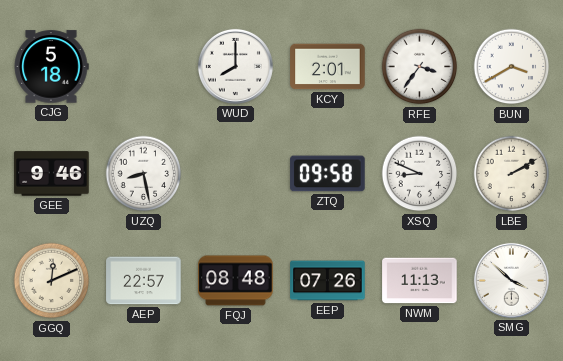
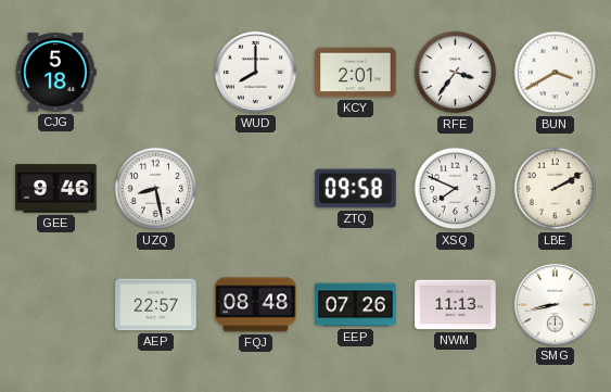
XSQ: 8:49 -> 7:49
GGQ: 12:11 -> none
SMG: 3:52 -> 8:43
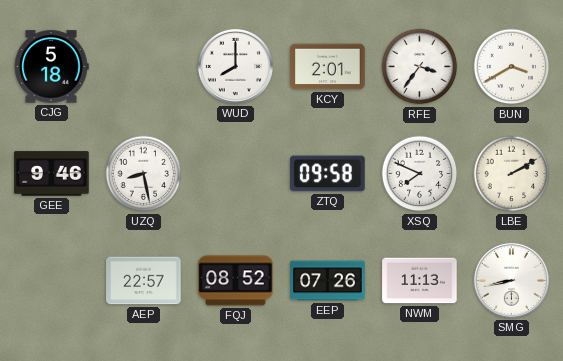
FQJ: 08:48 -> 08:52
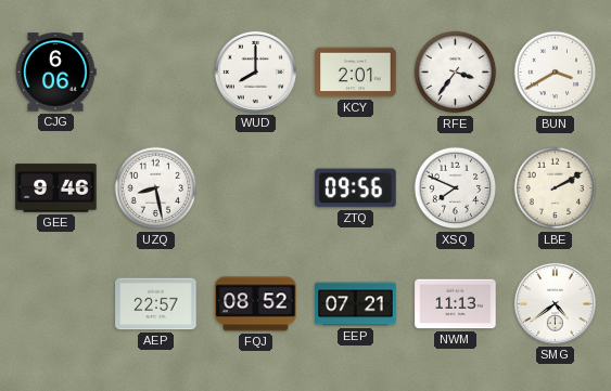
CJG: 5:18 -> 6:06
ZTQ: 09:58 -> 09:56
EEP: 07:26 -> 07:21
SMG: 8:43 -> 4:39
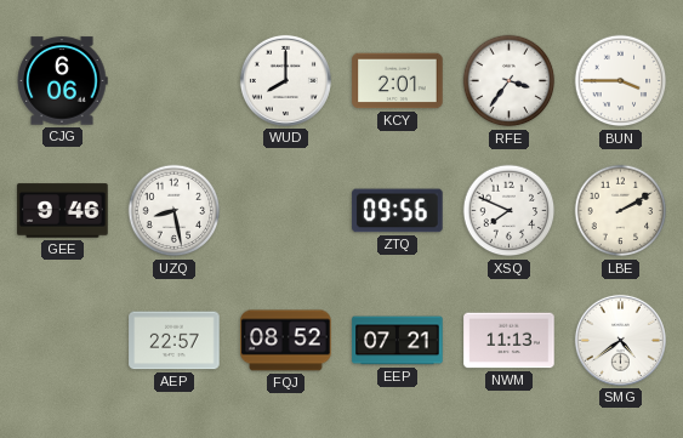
BUN: 3:40 -> 3:45
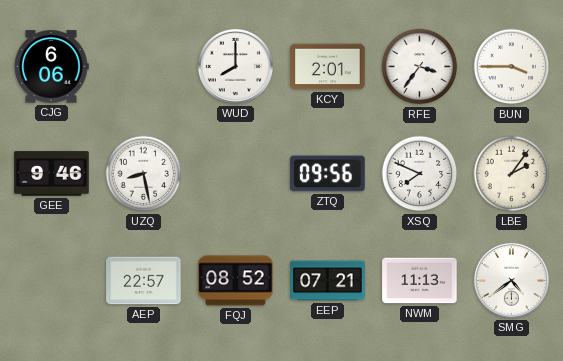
LBE: 2:10 -> 2:06
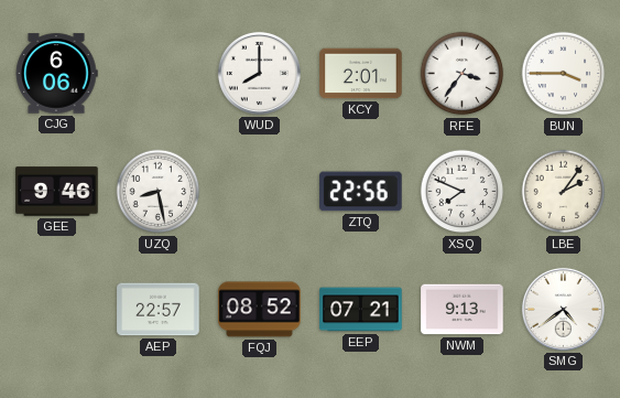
ZTQ: 09:56 -> 22:56
NWM: 11:13 -> 9:13
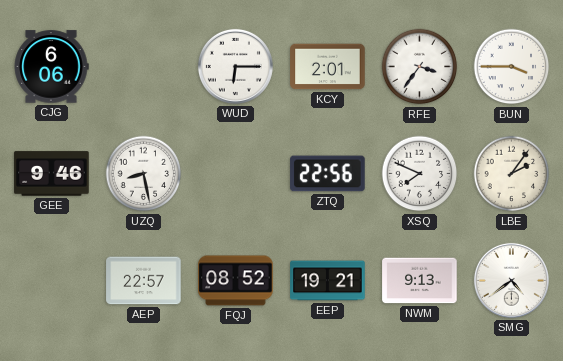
WUD: 8:00 -> 6:15
EEP: 07:21 -> 19:21
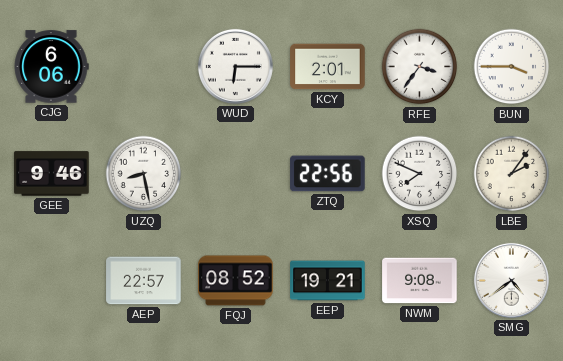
NWM: 9:13 -> 9:08
